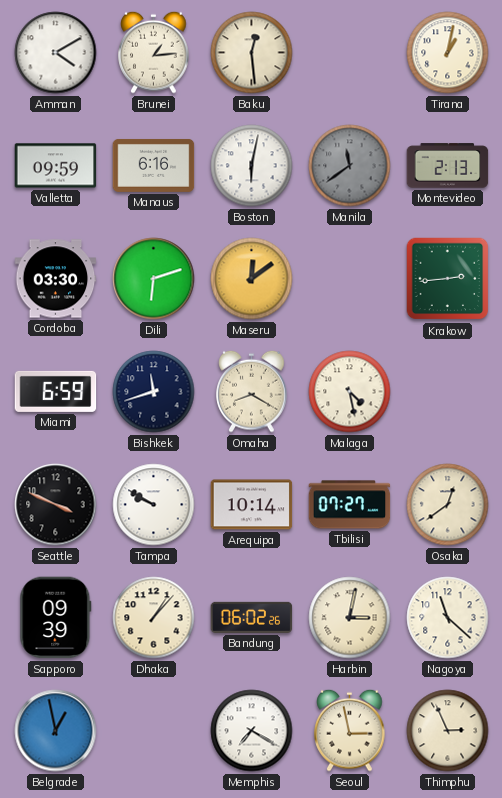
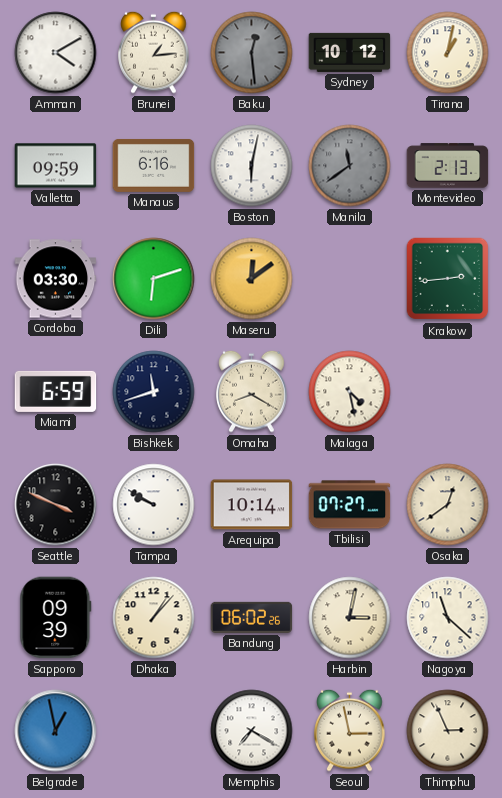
Baku dial: cream -> grey
Sydney: none -> 10:12
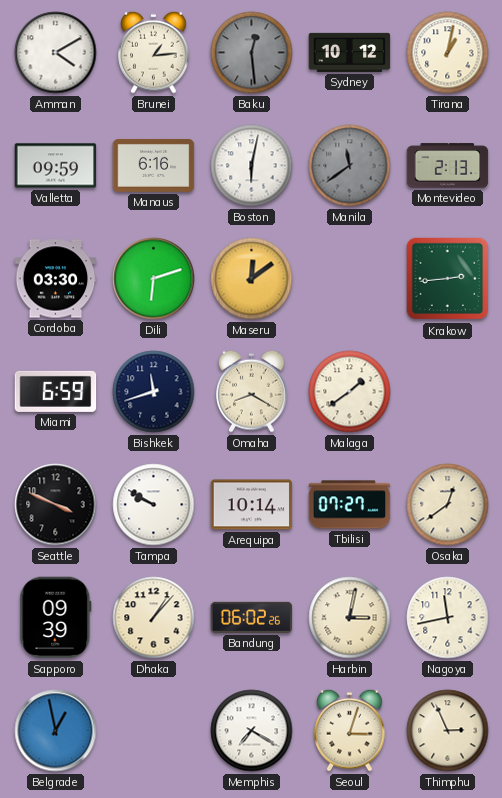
Malaga: 4:28 -> 1:39
Nagoya: 11:22 -> 11:43
Seoul: 2:58 -> 3:03
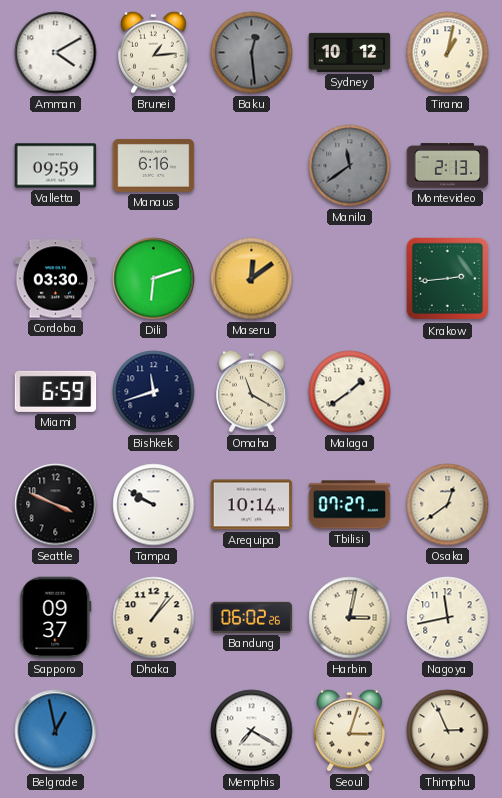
Boston: 6:02 -> none
Omaha: 8:20 -> 11:20
Sapporo: 09:39 -> 09:37
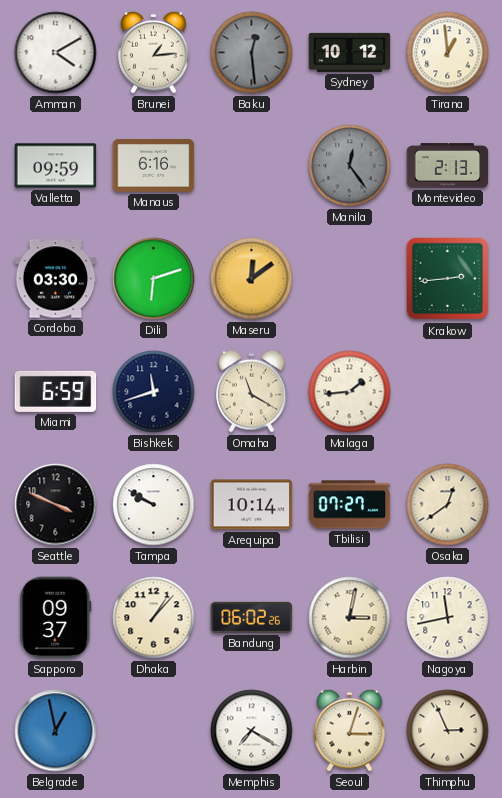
Tirana: 1:02 -> 12:59
Manila: 11:39 -> 12:24
Malaga: 1:39 -> 1:44
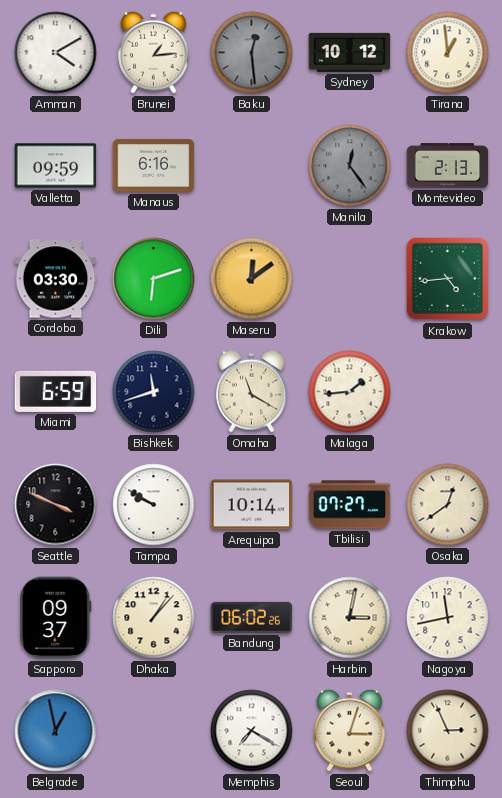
Krakow: 2:44 -> 4:44
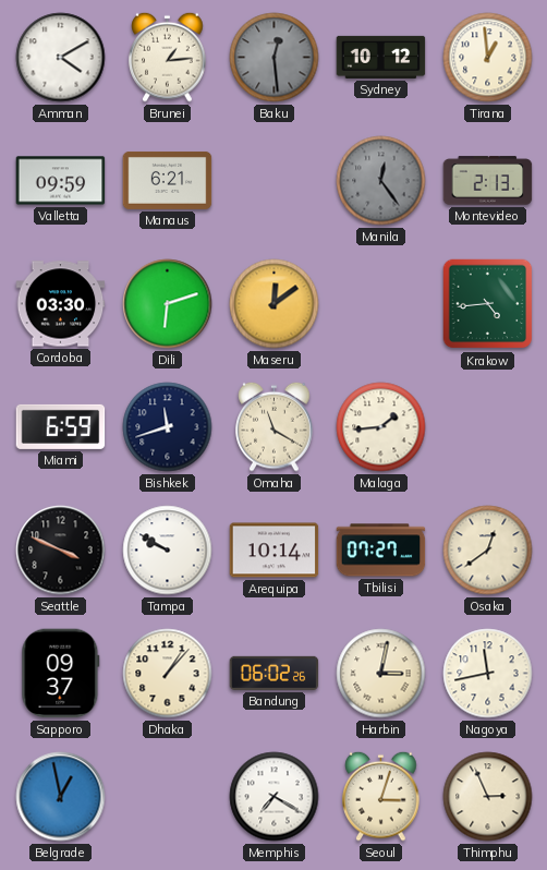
Manaus: 6:16 -> 6:21
